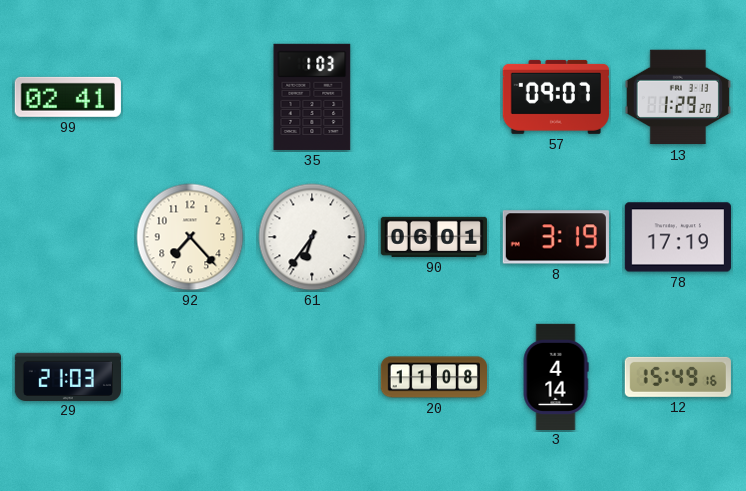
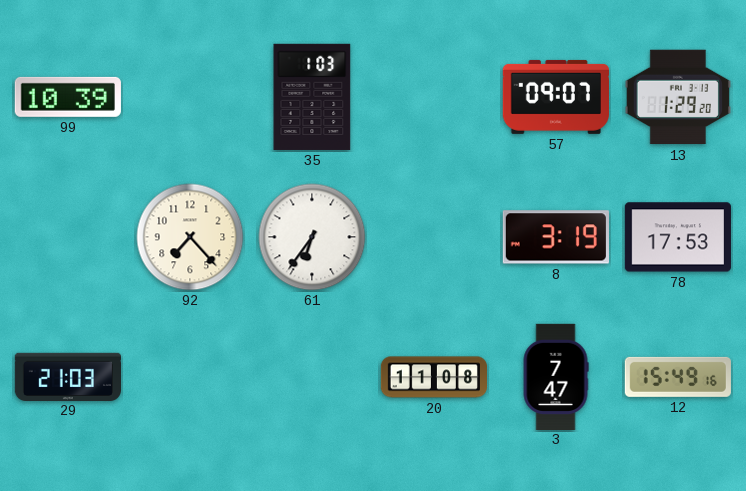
99: 02:41 -> 10:39
90: 06:01 -> none
78: 17:19 -> 17:53
3: 4:14 -> 7:47
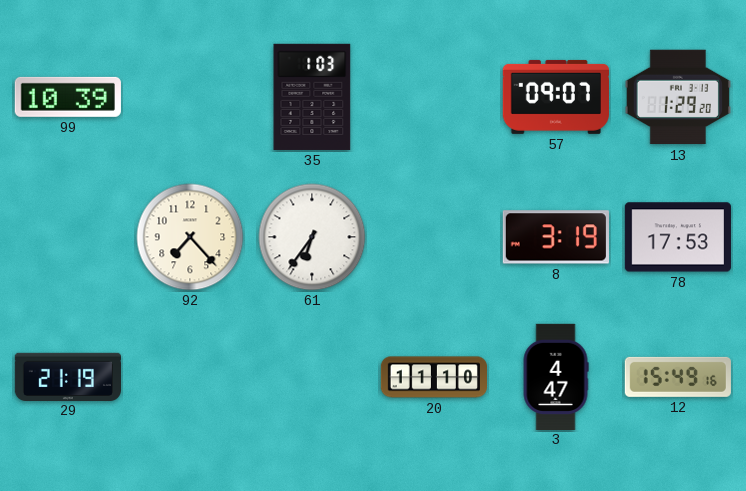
29: 21:03 -> 21:19
20: 11:08 -> 11:10
3: 7:47 -> 4:47
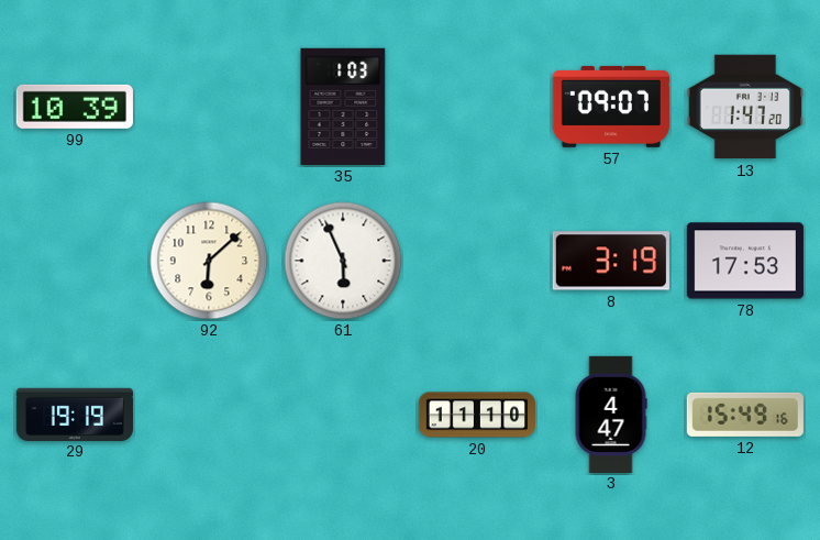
13: 1:29 -> 1:47
92: 7:23 -> 6:08
61: 6:36 -> 5:56
29: 21:19 -> 19:19
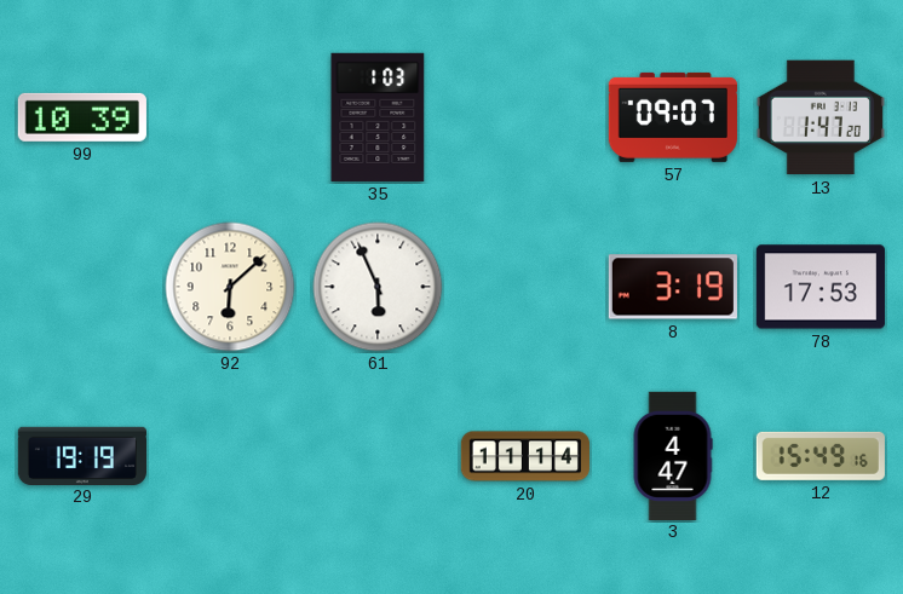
20: 11:10 -> 11:14
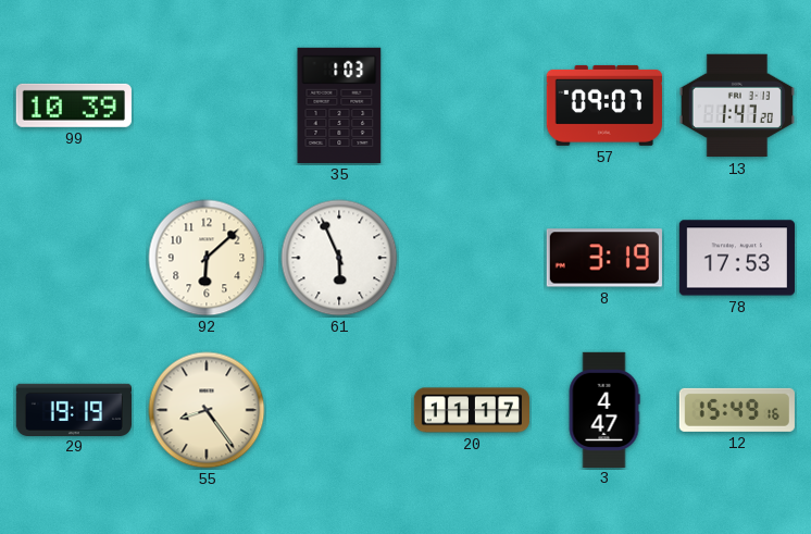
55: none -> 8:24
20: 11:14 -> 11:17
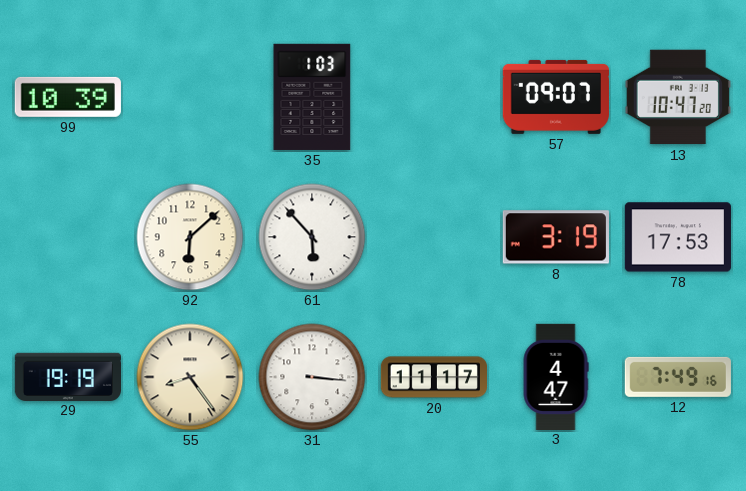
13: 1:47 -> 10:47
61: 5:56 -> 5:53
31: none -> 3:16
12: 15:49 -> 7:49
